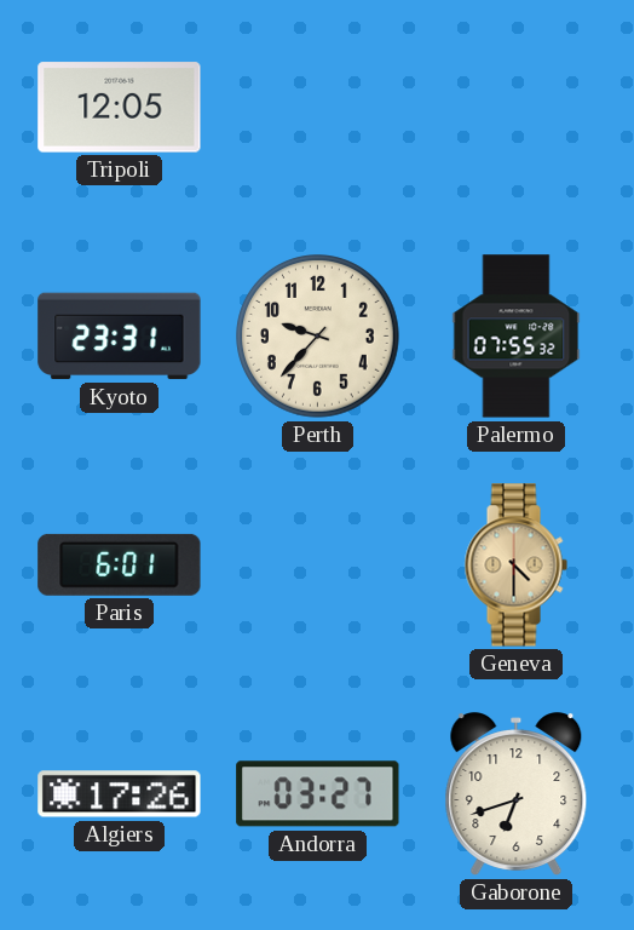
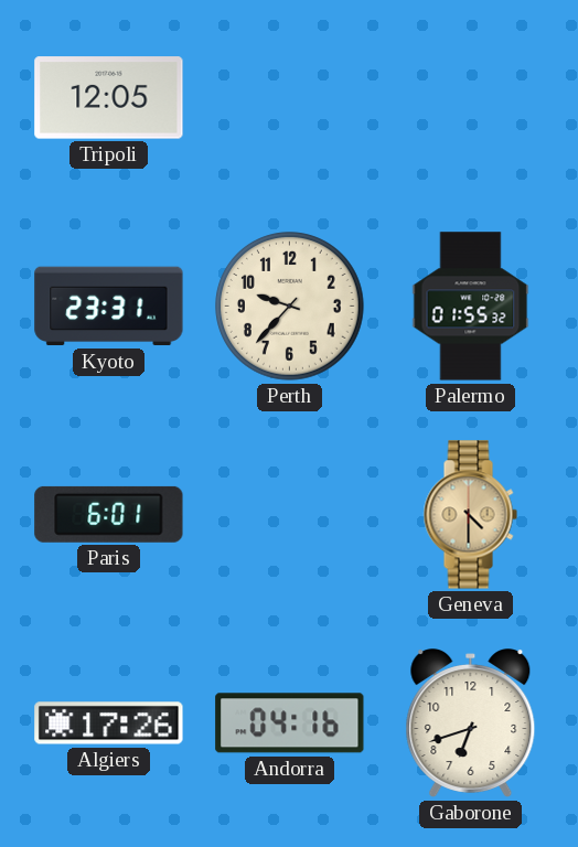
Palermo: 07:55 -> 01:55
Andorra: 03:27 -> 04:16
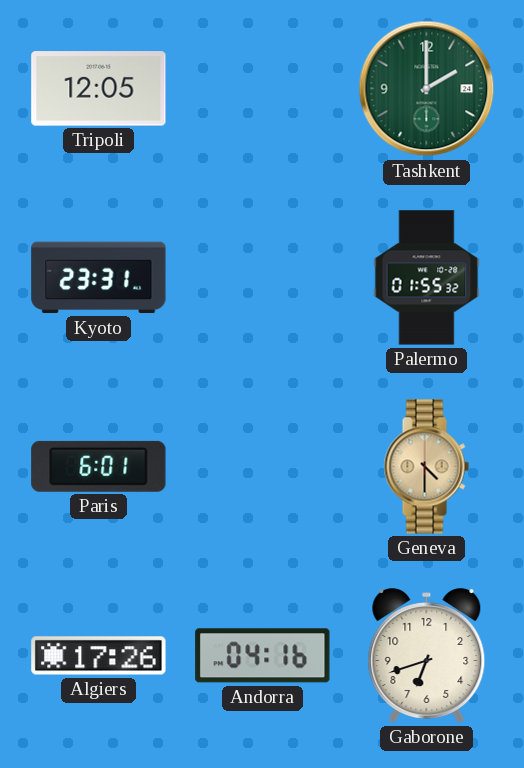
Tashkent: none -> 2:00
Perth: 9:37 -> none
